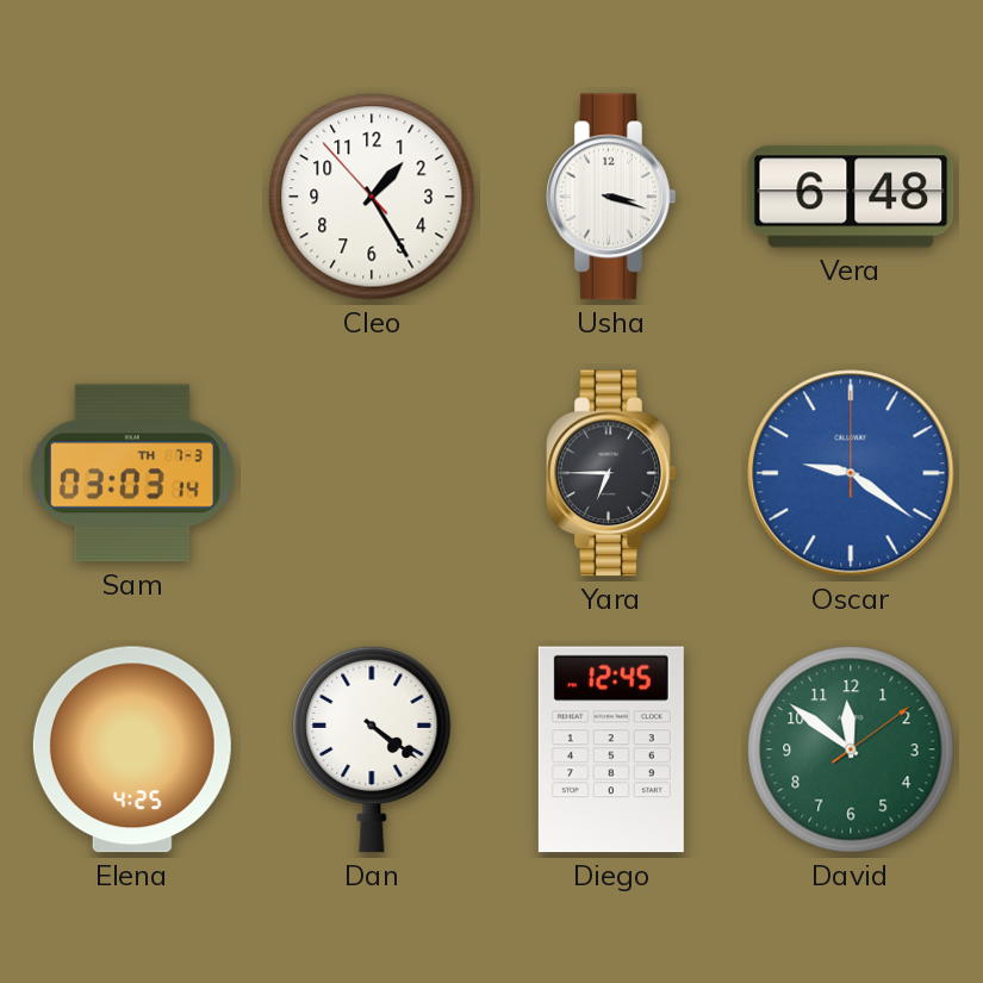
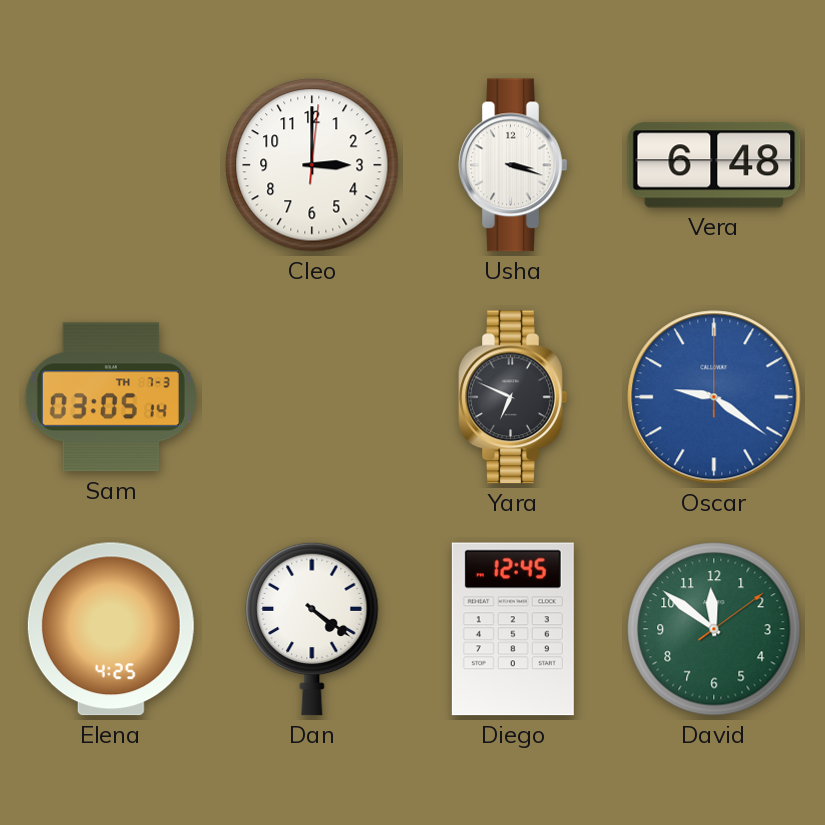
Cleo: 1:24 -> 3:00
Sam: 03:03 -> 03:05
Yara: 6:45 -> 6:49
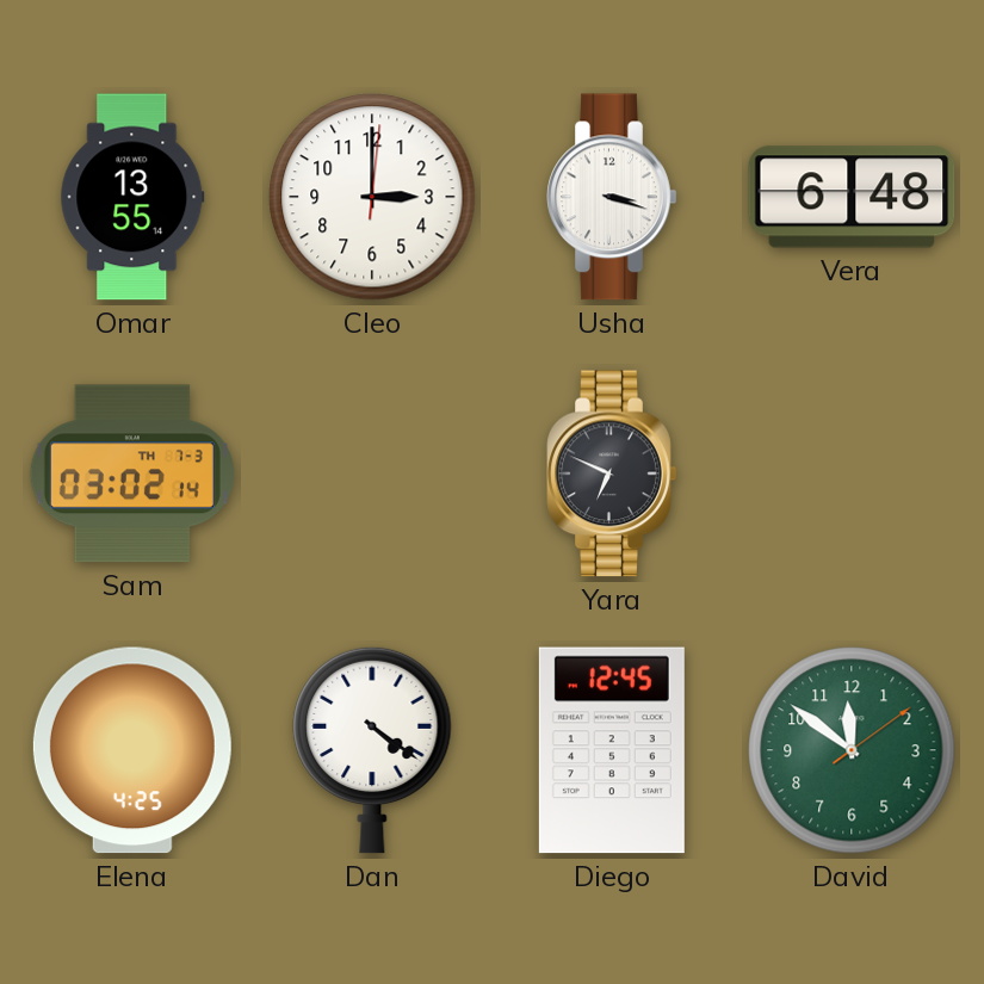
Omar: none -> 13:55
Sam: 03:05 -> 03:02
Oscar: 9:21 -> none
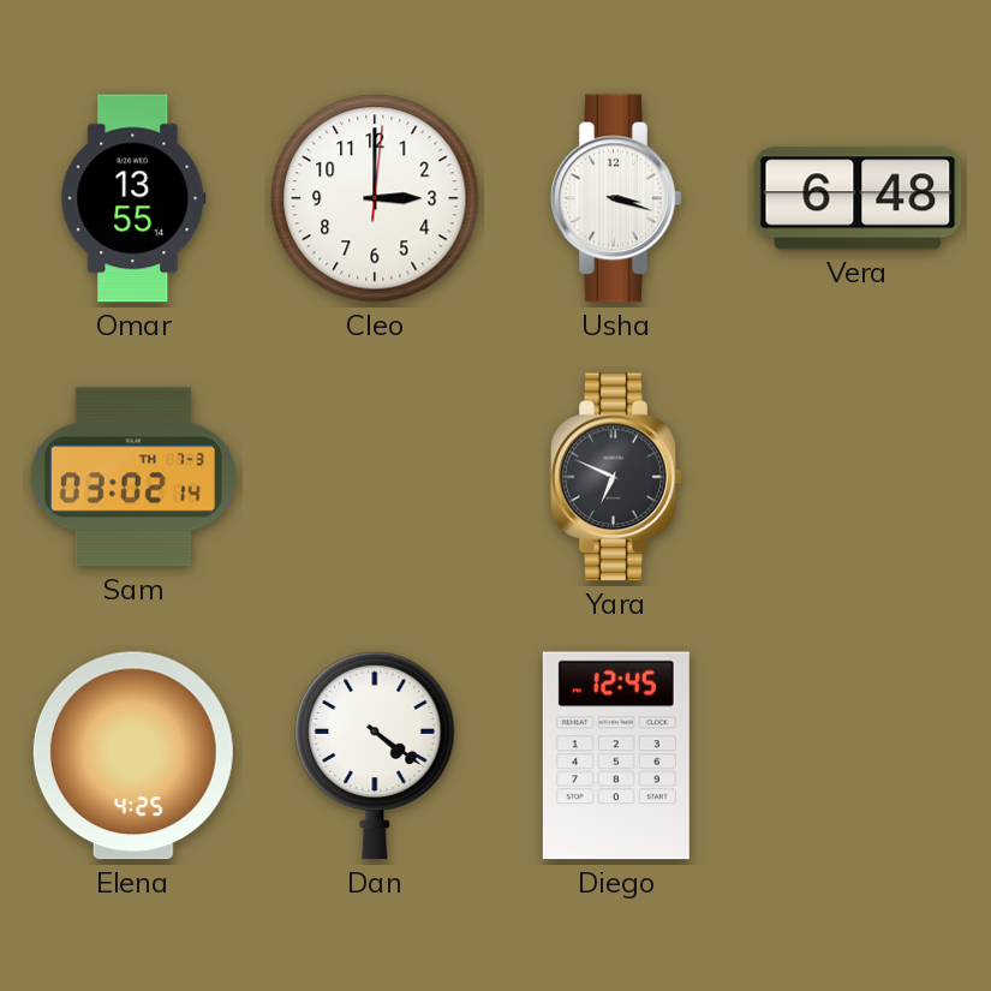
David: 11:51 -> none
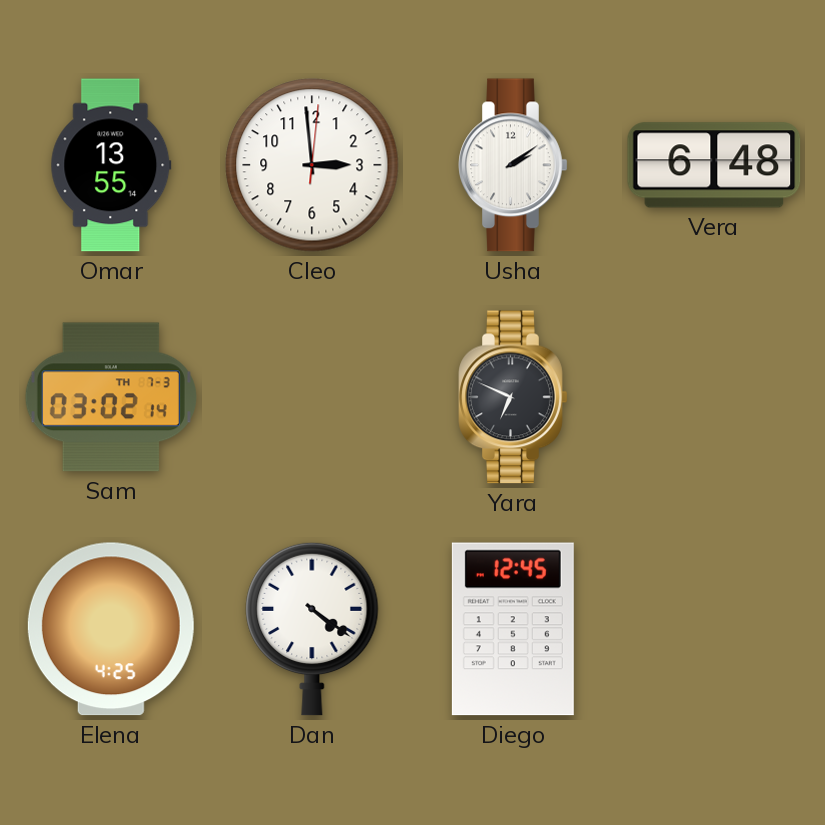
Cleo: 3:00 -> 2:59
Usha: 3:18 -> 2:09
